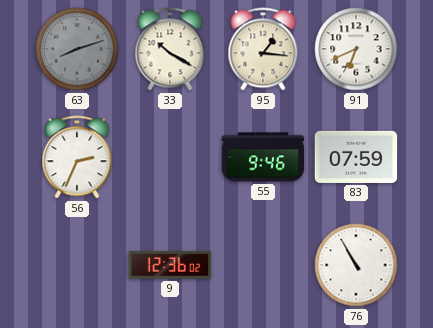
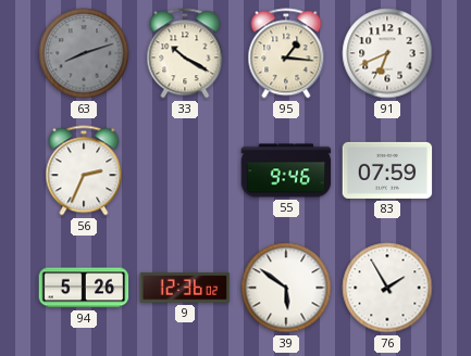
94: none -> 5:26
39: none -> 5:51
76: 10:55 -> 1:55
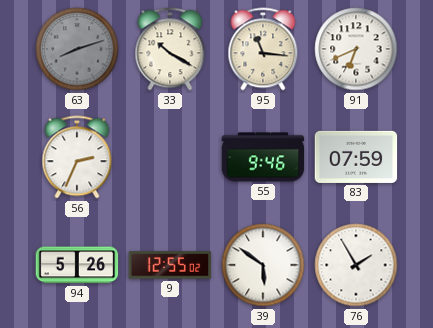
95: 1:16 -> 11:16
9: 12:36 -> 12:55
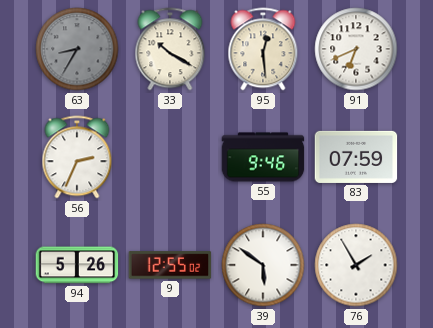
63: 8:12 -> 8:35
95: 11:16 -> 12:29
